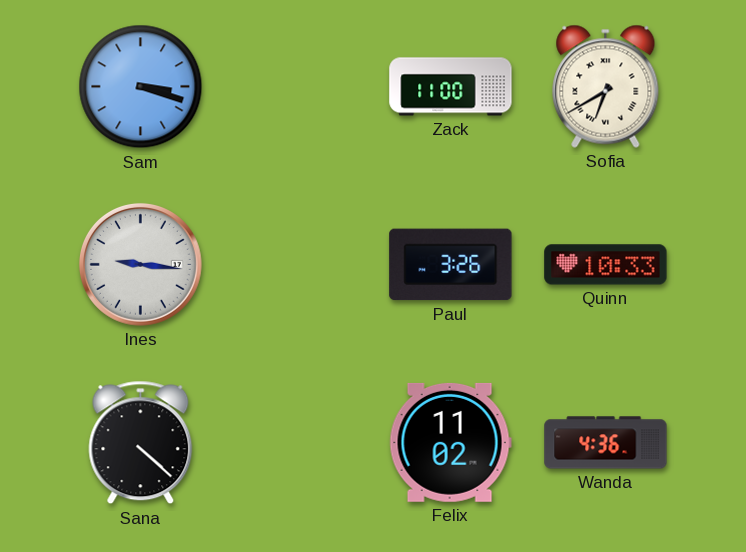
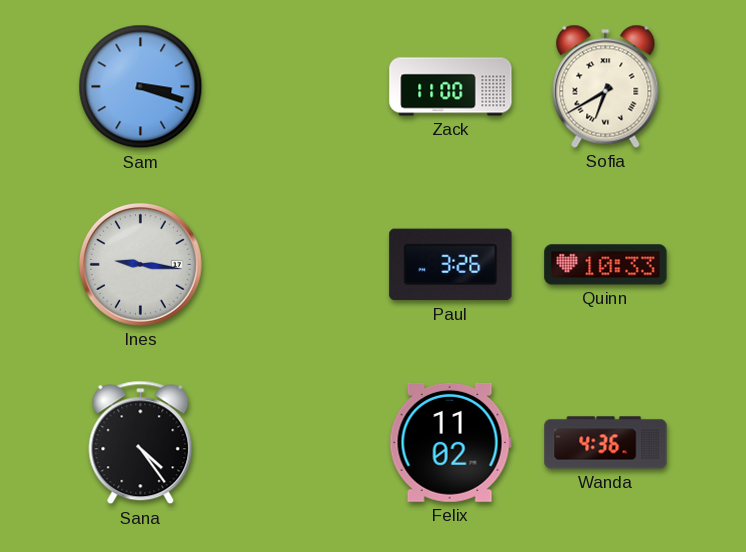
Sana: 4:22 -> 4:24
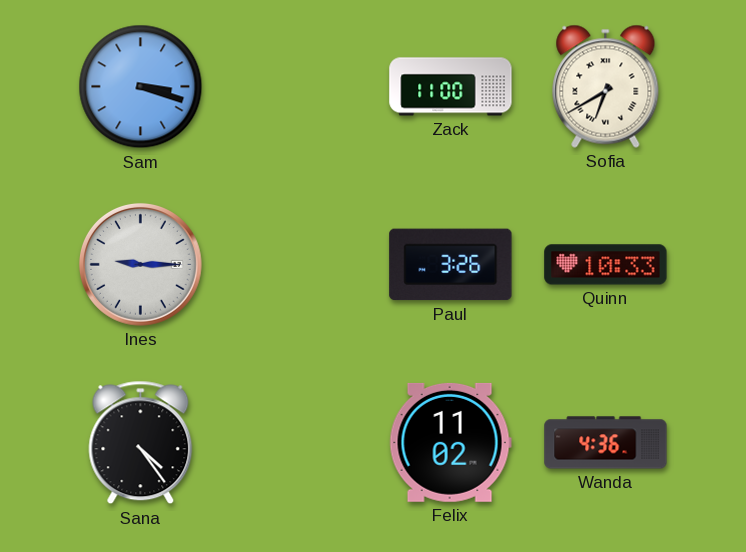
Ines: 9:16 -> 9:15
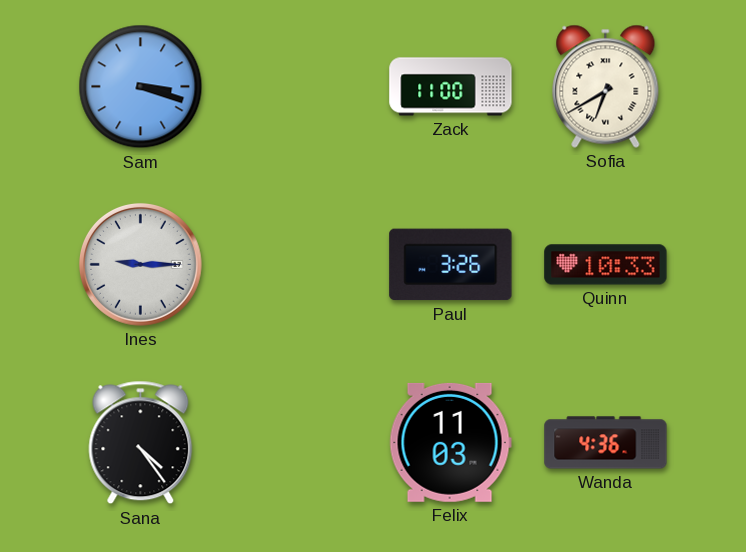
Felix: 11:02 -> 11:03
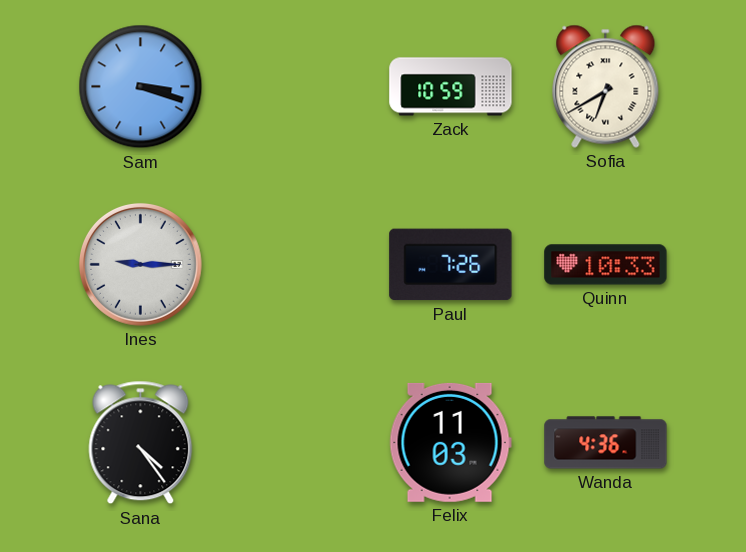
Zack: 11:00 -> 10:59
Paul: 3:26 -> 7:26
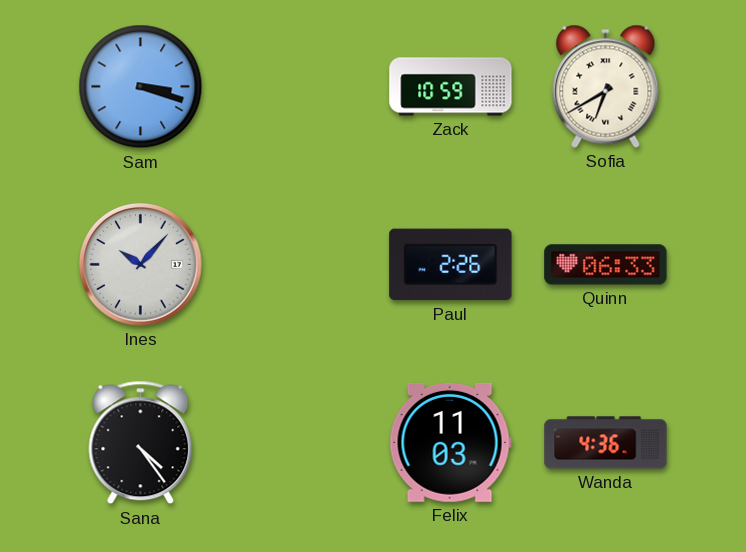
Ines: 9:15 -> 10:07
Paul: 7:26 -> 2:26
Quinn: 10:33 -> 06:33
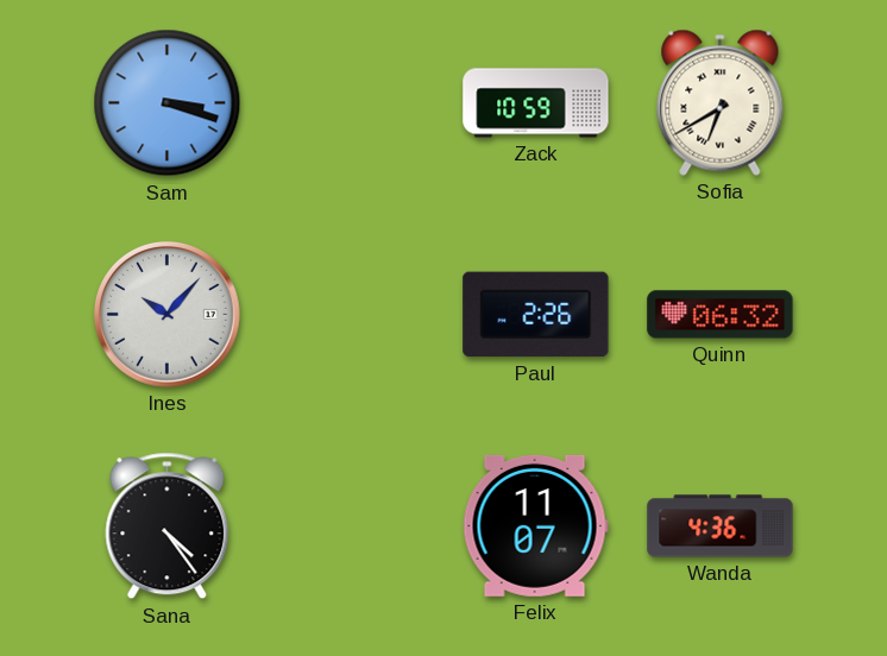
Quinn: 06:33 -> 06:32
Felix: 11:03 -> 11:07
